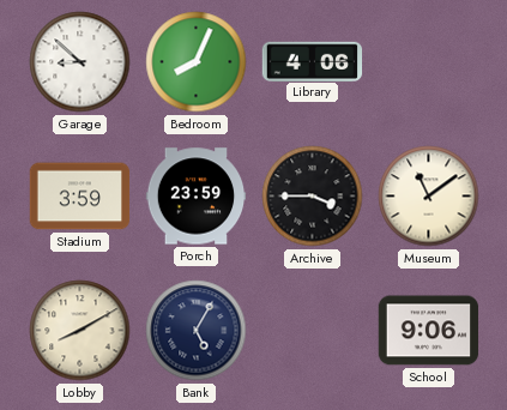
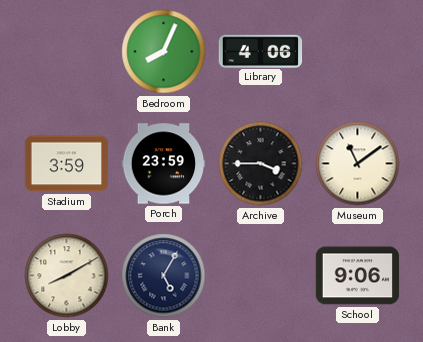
Garage: 8:52 -> none
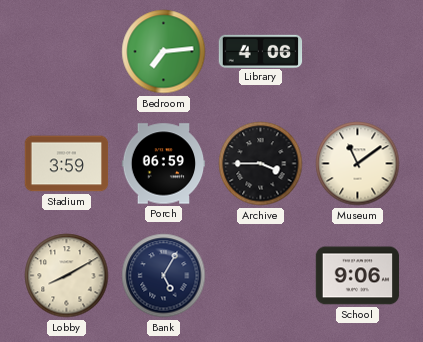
Bedroom: 8:04 -> 7:14
Porch: 23:59 -> 06:59
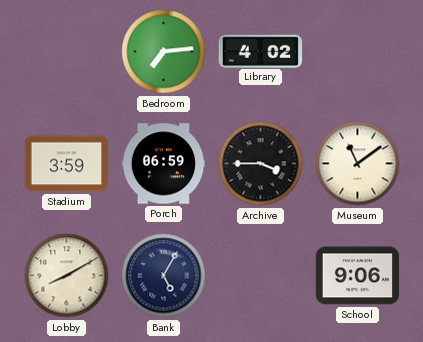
Library: 4:06 -> 4:02
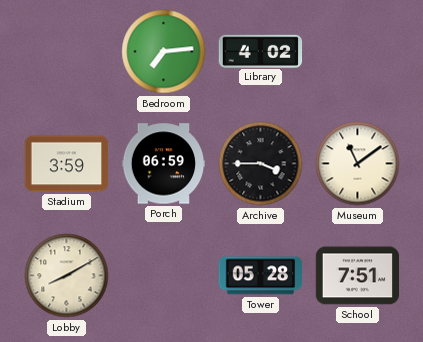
Bank: 5:05 -> none
Tower: none -> 05:28
School: 9:06 -> 7:51
